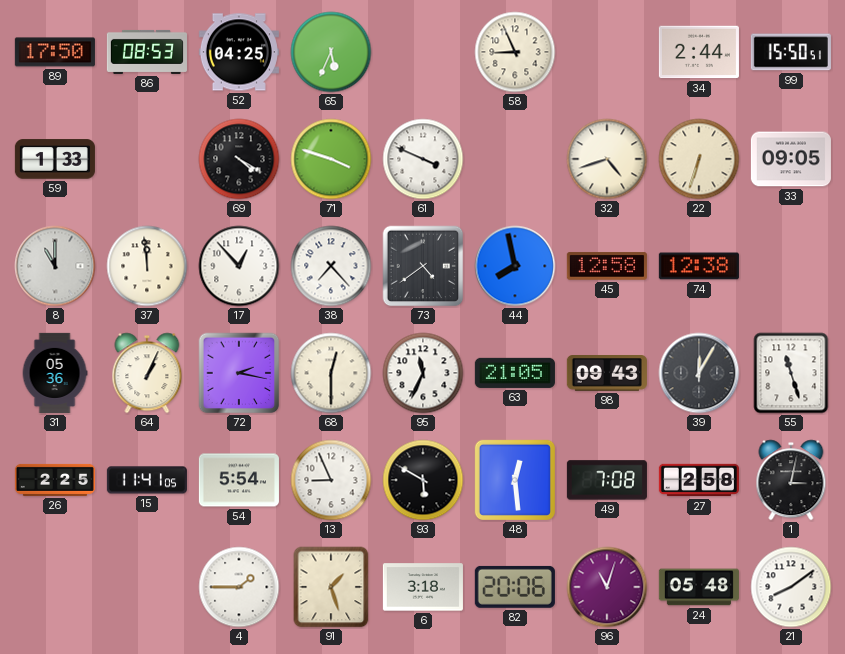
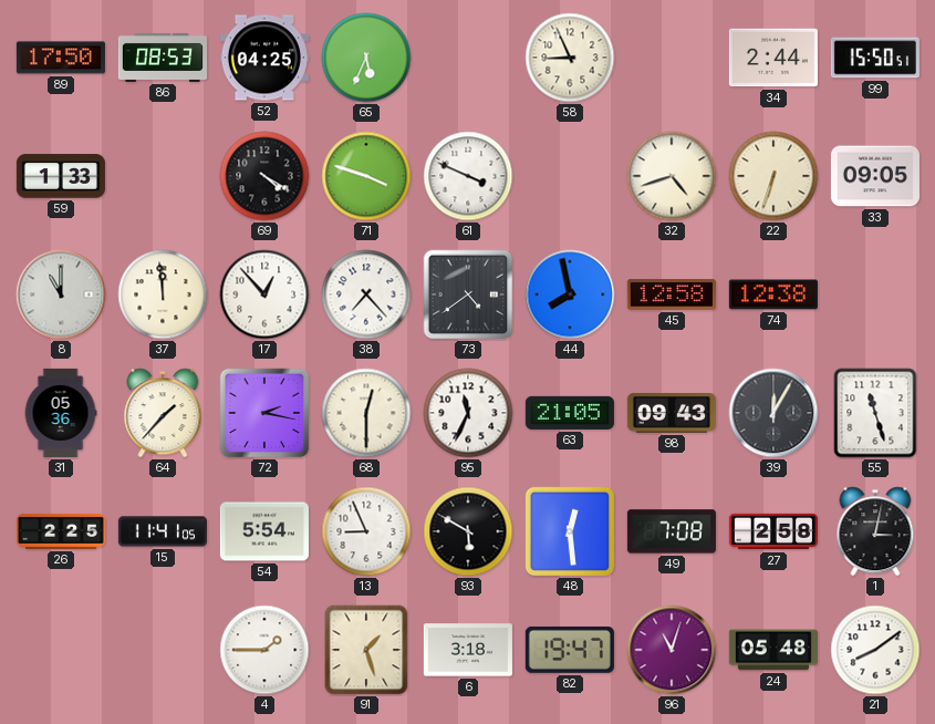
64: 1:04 -> 1:37
82: 20:06 -> 19:47
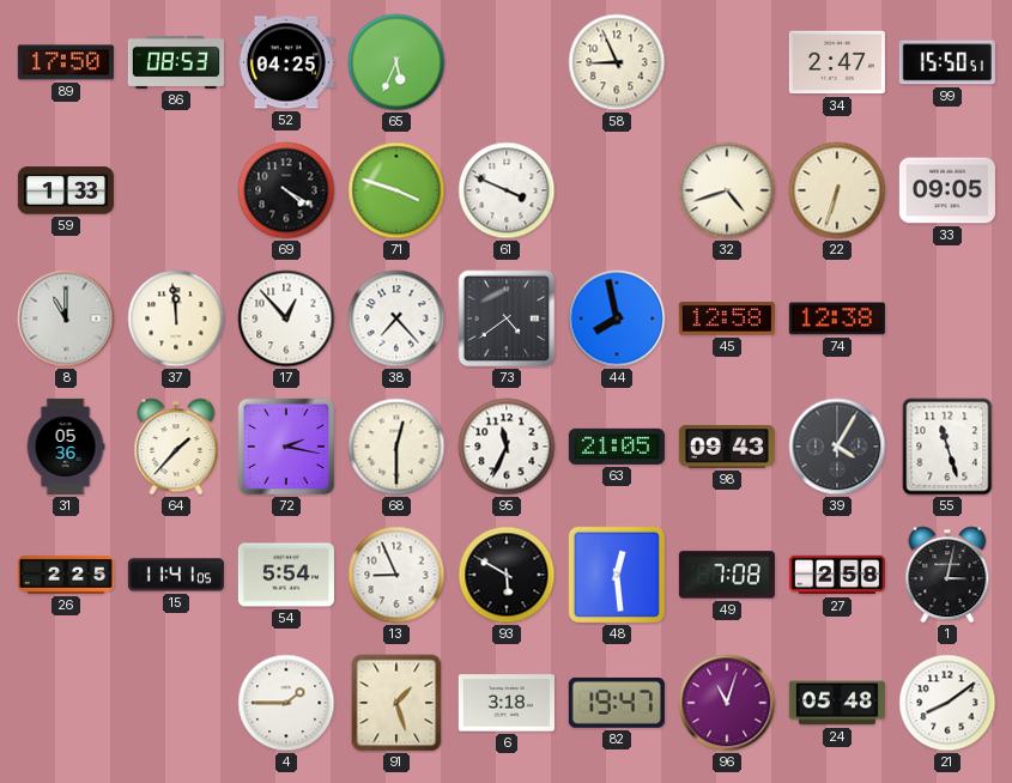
34: 2:44 -> 2:47
39: 12:05 -> 4:05
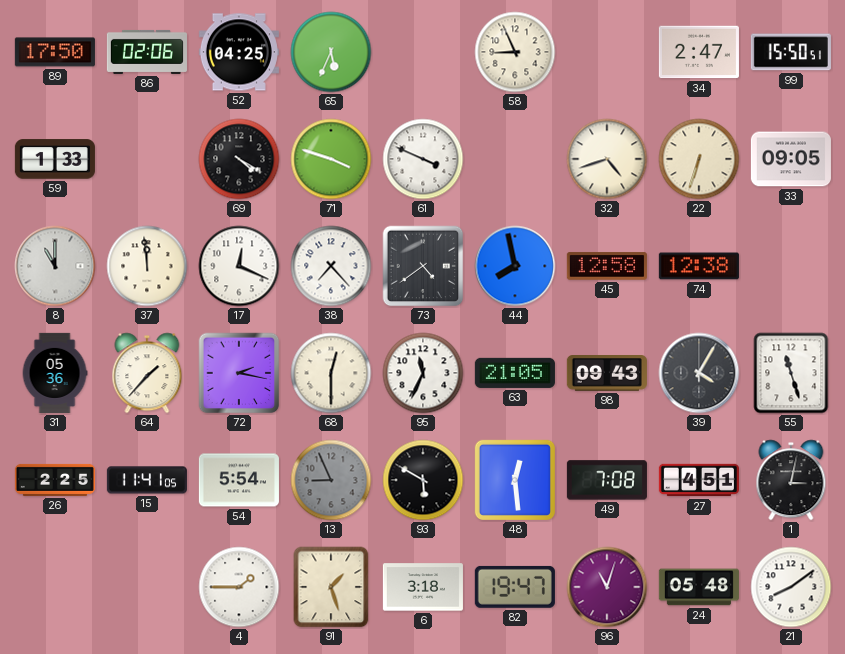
86: 08:53 -> 02:06
17: 12:53 -> 12:19
13 dial: white -> grey
27: 2:58 -> 4:51
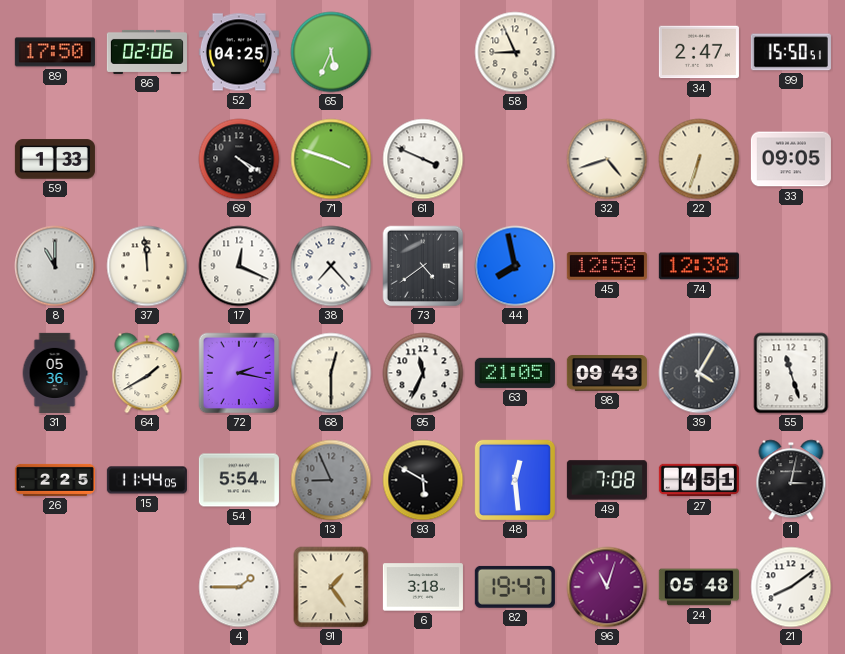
64: 1:37 -> 1:40
15: 11:41 -> 11:44
91: 1:27 -> 1:24
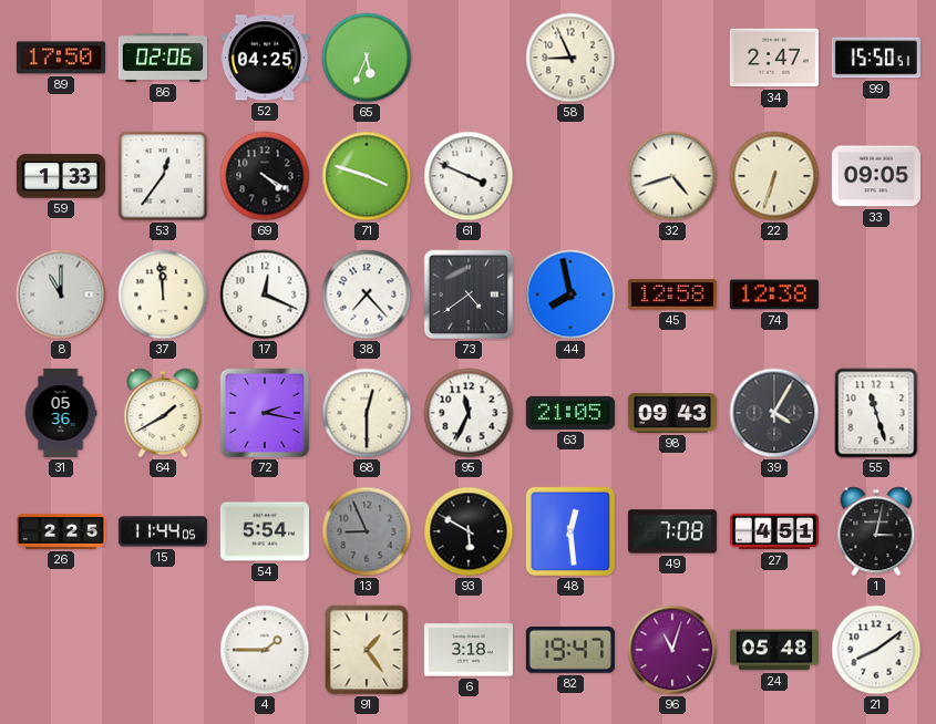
53: none -> 12:36
